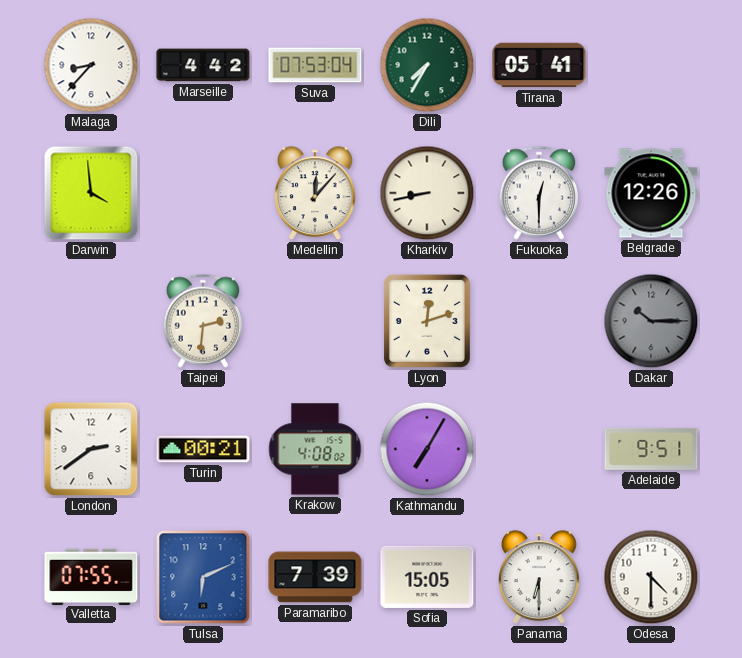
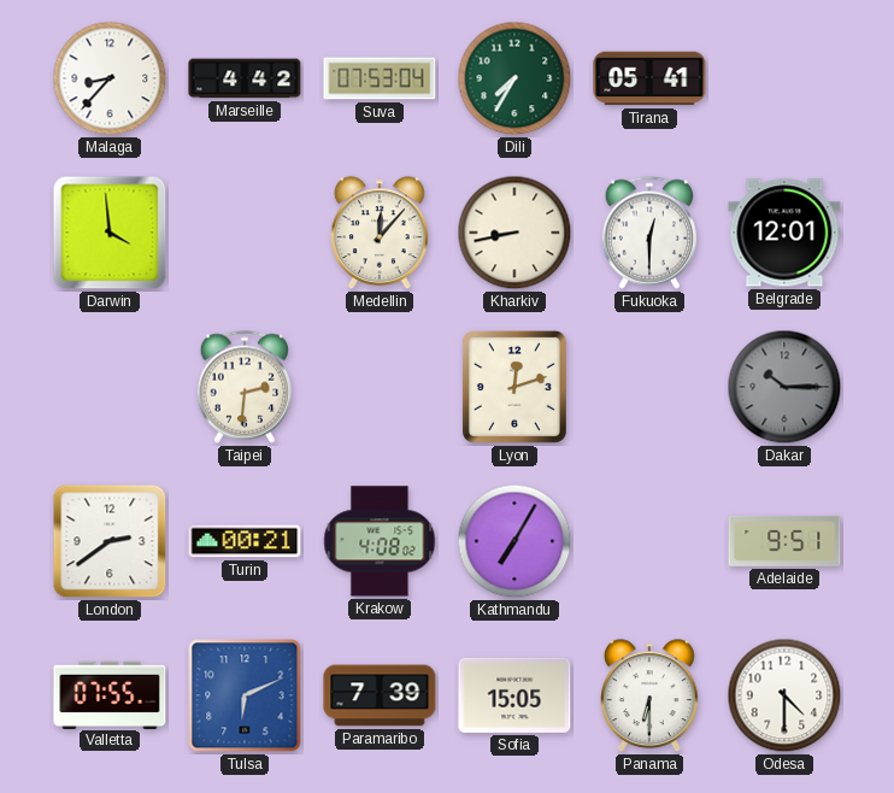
Belgrade: 12:26 -> 12:01
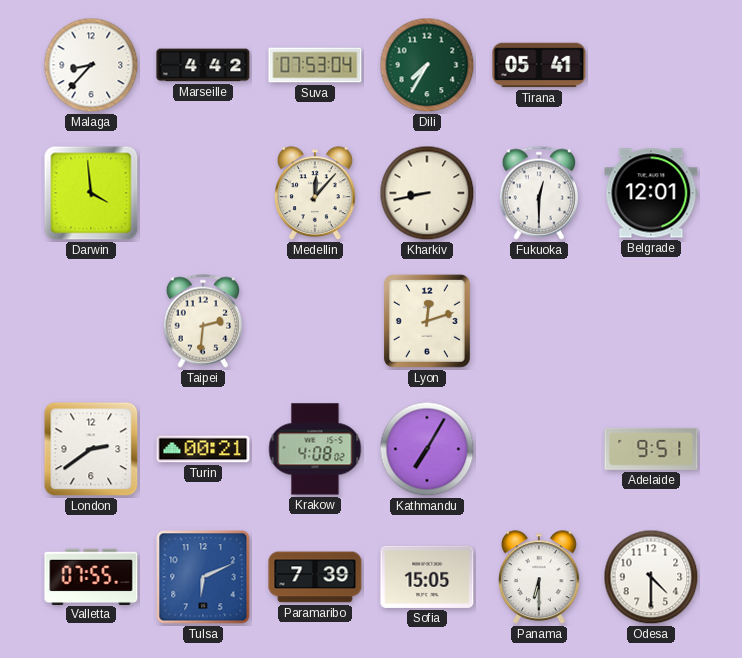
Dakar: 10:15 -> none
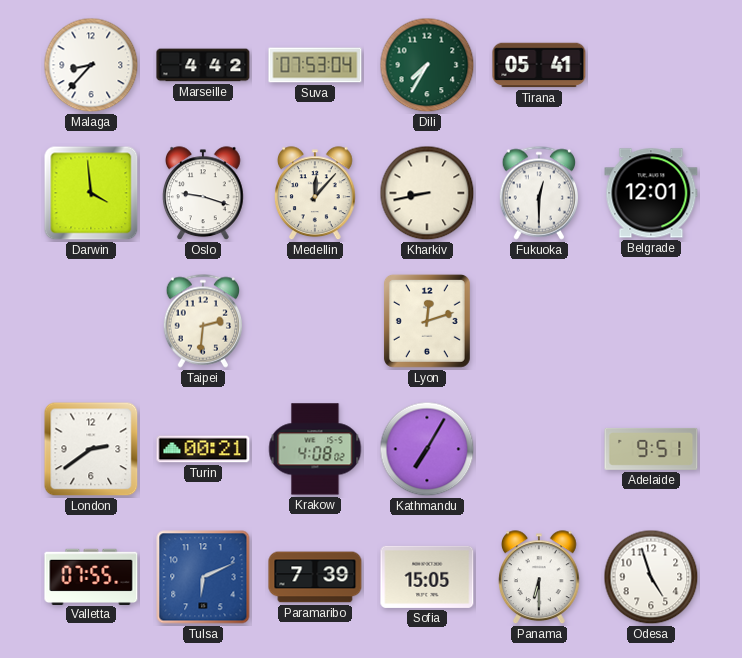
Oslo: none -> 9:18
Odesa: 4:30 -> 4:57
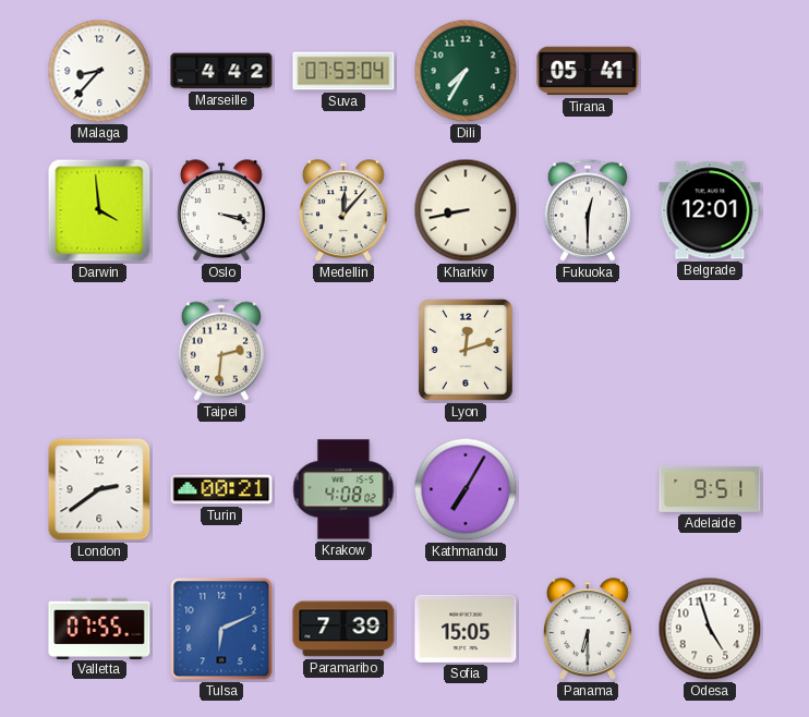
Oslo: 9:18 -> 3:18
